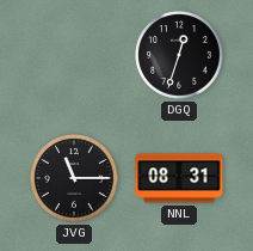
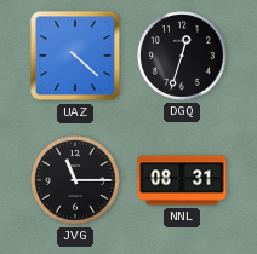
UAZ: none -> 4:22
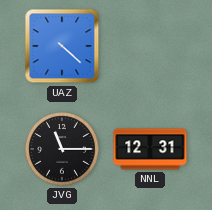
DGQ: 12:33 -> none
NNL: 08:31 -> 12:31
